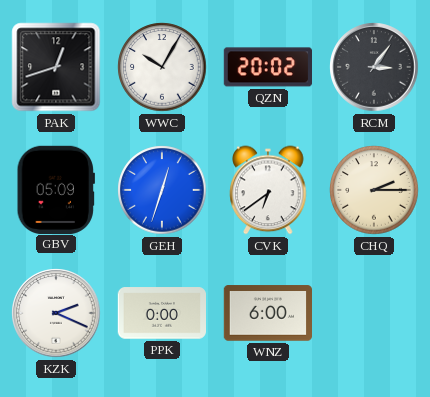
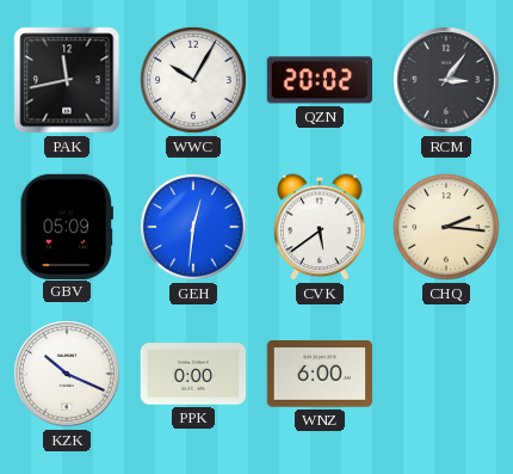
PAK: 12:42 -> 11:43
GEH: 12:33 -> 12:31
CVK: 6:39 -> 5:39
CHQ: 2:15 -> 2:16
KZK: 2:19 -> 10:19
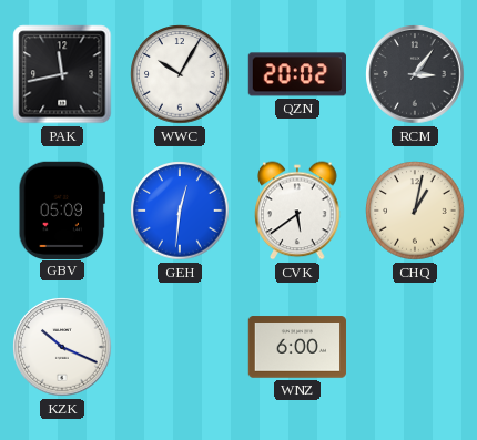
CHQ: 2:16 -> 1:02
PPK: 0:00 -> none
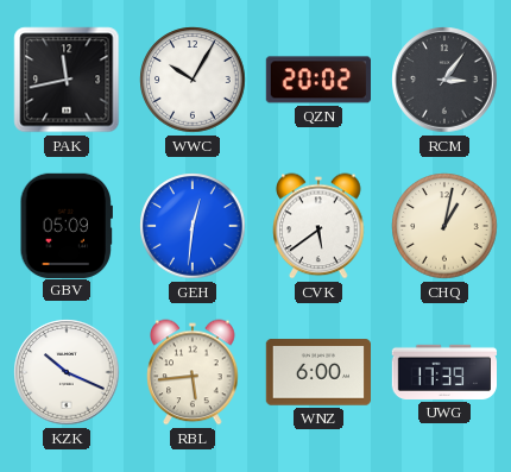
RBL: none -> 5:44
UWG: none -> 17:39
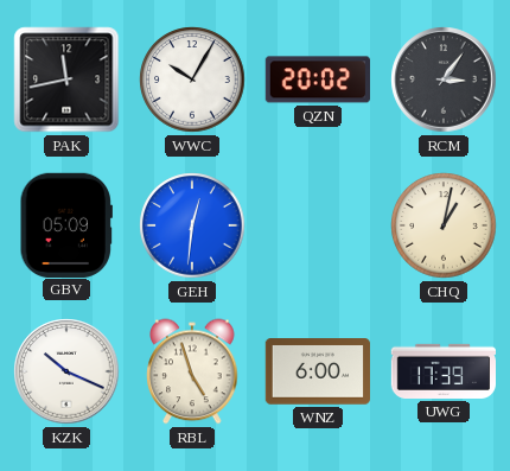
CVK: 5:39 -> none
RBL: 5:44 -> 4:57
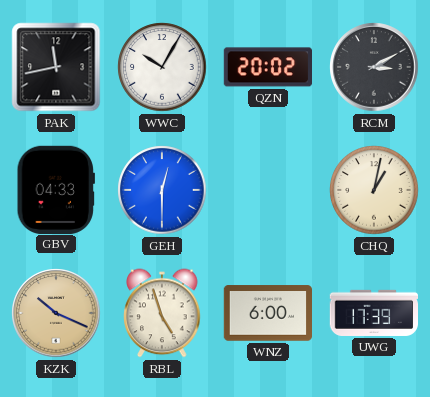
RCM: 3:06 -> 3:10
GBV: 05:09 -> 04:33
GEH: 12:31 -> 12:30
KZK dial: white -> champagne
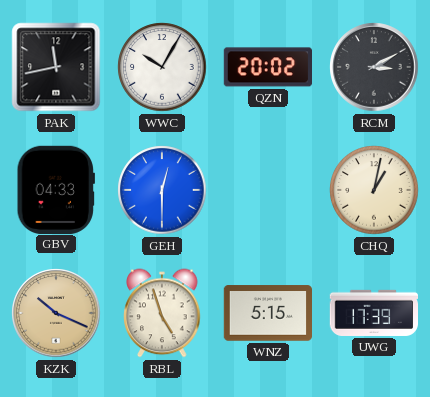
WNZ: 6:00 -> 5:15
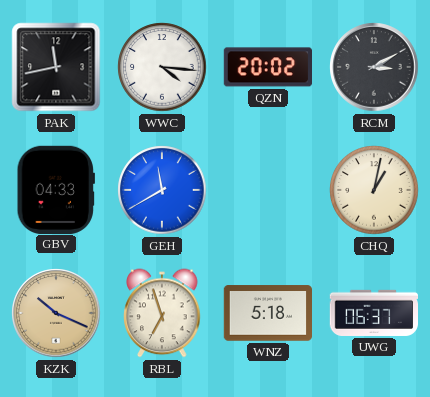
WWC: 10:05 -> 4:16
GEH: 12:30 -> 11:40
RBL: 4:57 -> 6:57
WNZ: 5:15 -> 5:18
UWG: 17:39 -> 06:37
